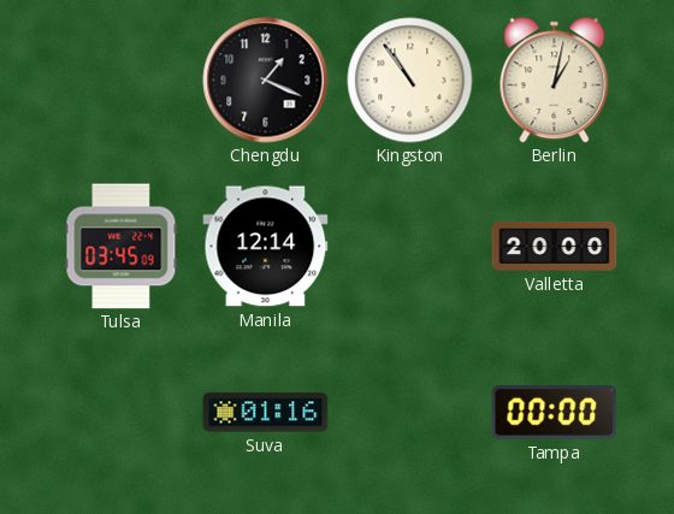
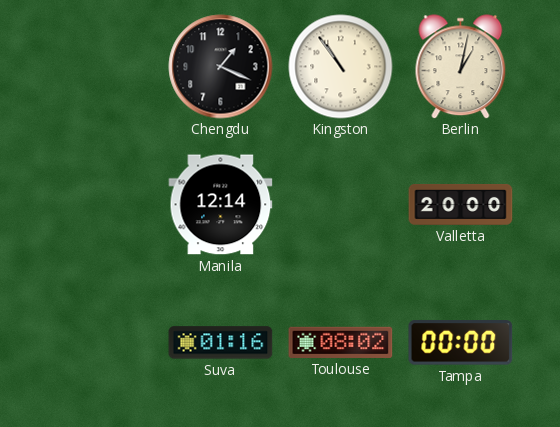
Tulsa: 03:45 -> none
Toulouse: none -> 08:02
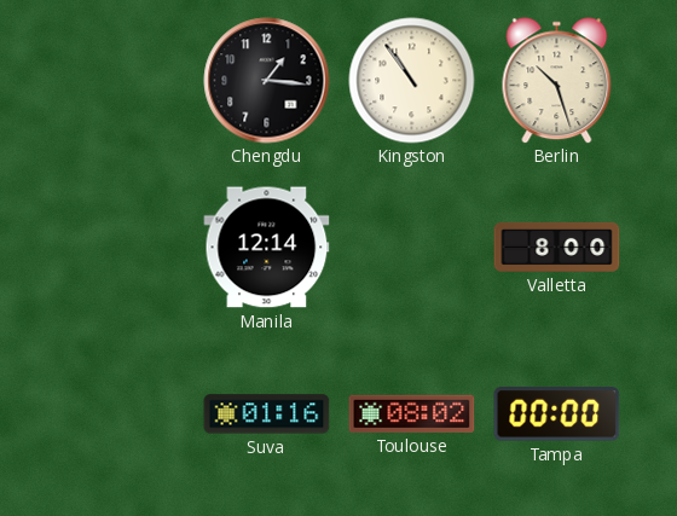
Chengdu: 1:19 -> 1:16
Berlin: 1:02 -> 10:27
Valletta: 20:00 -> 8:00
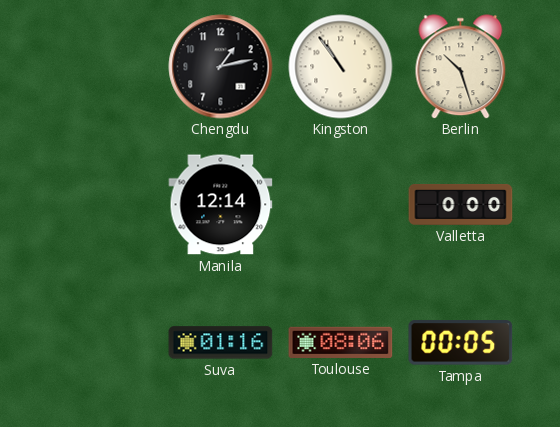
Chengdu: 1:16 -> 1:13
Valletta: 8:00 -> 0:00
Toulouse: 08:02 -> 08:06
Tampa: 00:00 -> 00:05
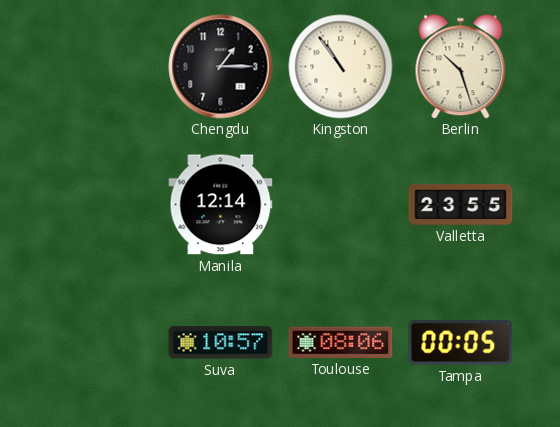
Chengdu: 1:13 -> 1:15
Valletta: 0:00 -> 23:55
Suva: 01:16 -> 10:57
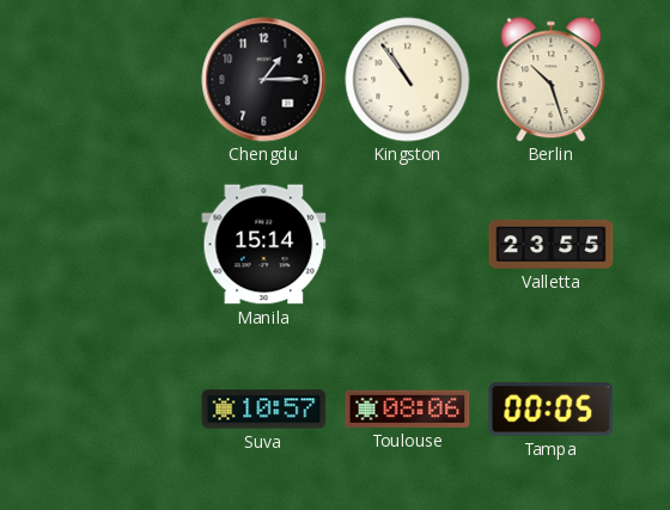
Manila: 12:14 -> 15:14
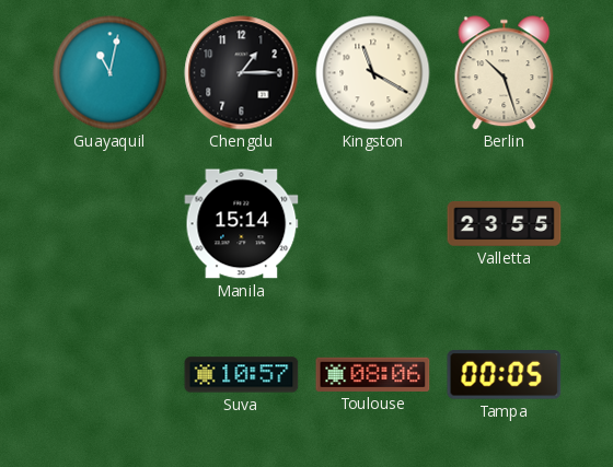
Guayaquil: none -> 11:02
Kingston: 10:54 -> 11:20
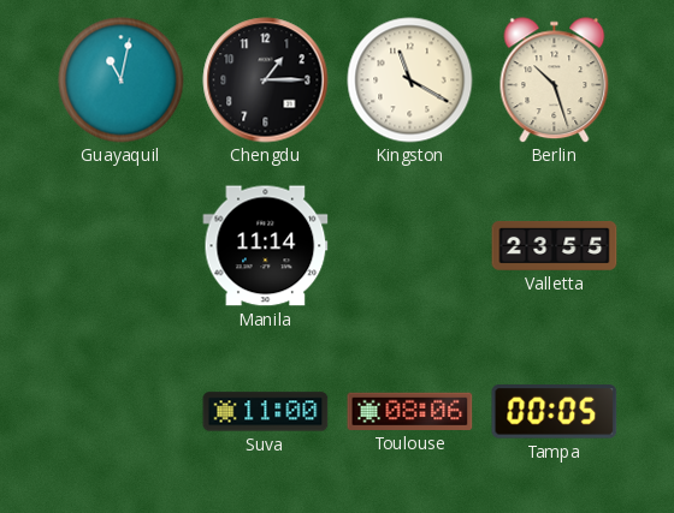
Manila: 15:14 -> 11:14
Suva: 10:57 -> 11:00
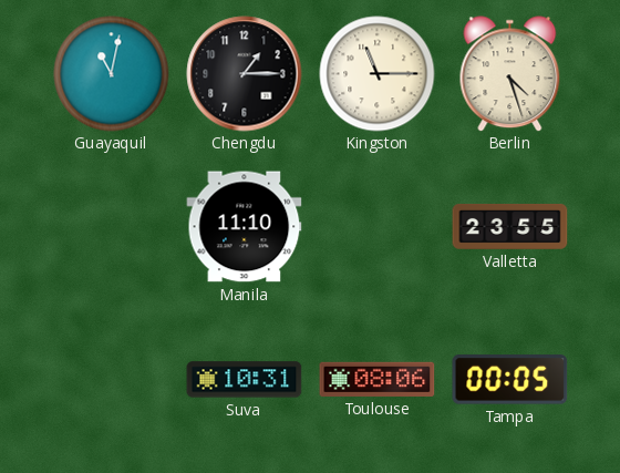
Kingston: 11:20 -> 11:15
Berlin: 10:27 -> 4:27
Manila: 11:14 -> 11:10
Suva: 11:00 -> 10:31
